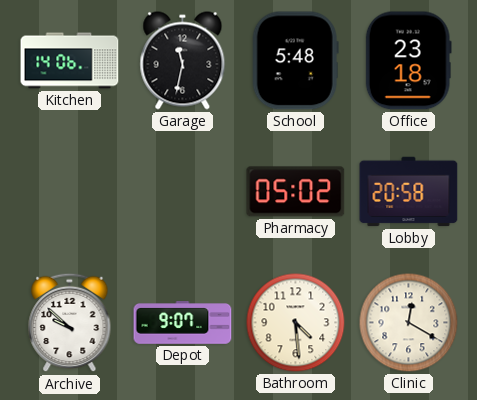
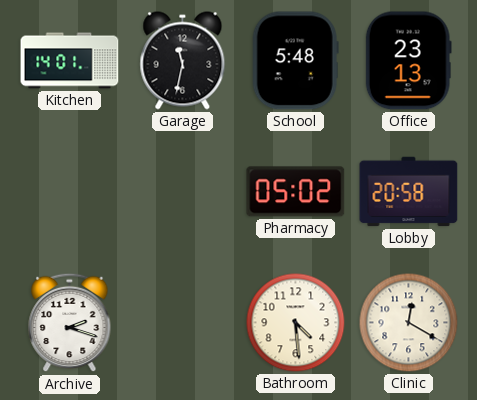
Kitchen: 14:06 -> 14:01
Office: 23:18 -> 23:13
Archive: 9:52 -> 2:18
Depot: 9:07 -> none
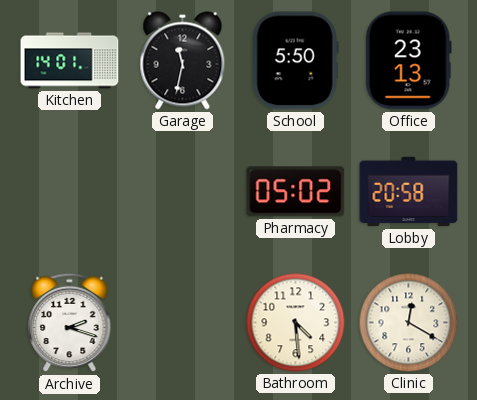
School: 5:48 -> 5:50
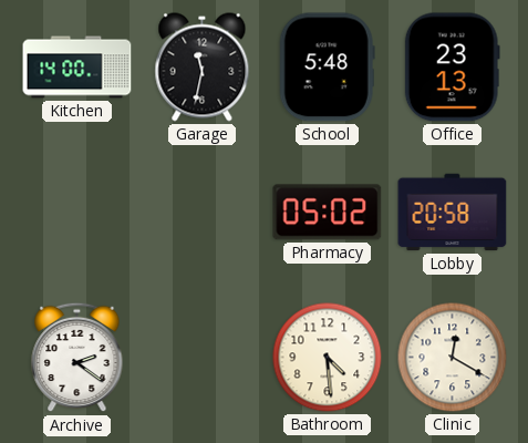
Kitchen: 14:01 -> 14:00
School: 5:50 -> 5:48
Archive: 2:18 -> 2:21
